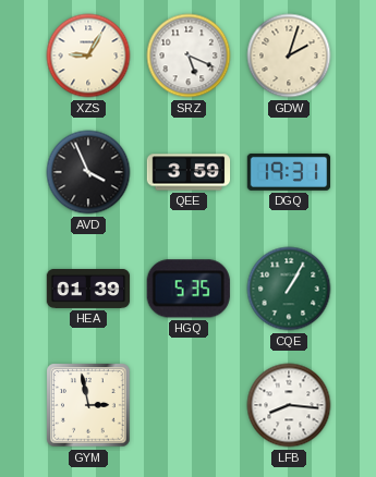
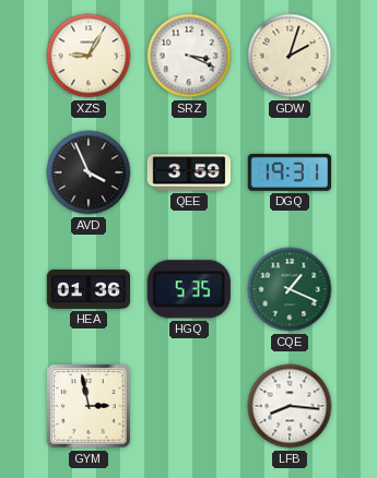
SRZ: 5:19 -> 3:19
HEA: 01:39 -> 01:36
CQE: 1:05 -> 1:19
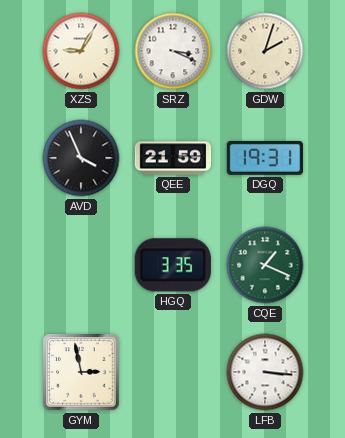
QEE: 3:59 -> 21:59
HEA: 01:36 -> none
HGQ: 5:35 -> 3:35
LFB: 8:16 -> 3:16
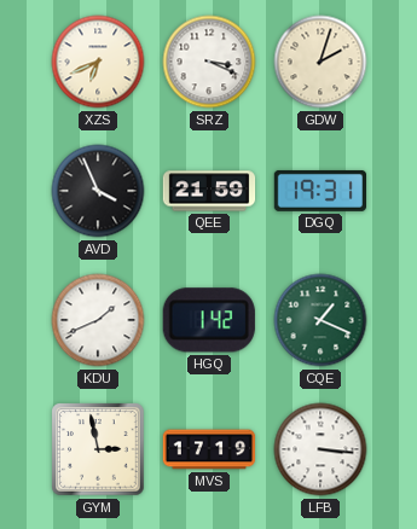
XZS: 9:05 -> 6:41
KDU: none -> 1:41
HGQ: 3:35 -> 1:42
MVS: none -> 17:19
